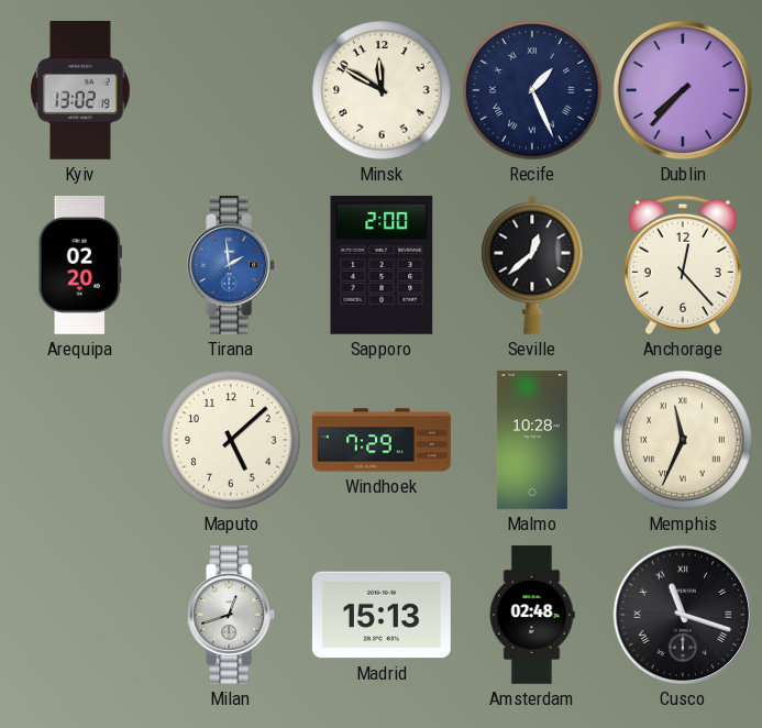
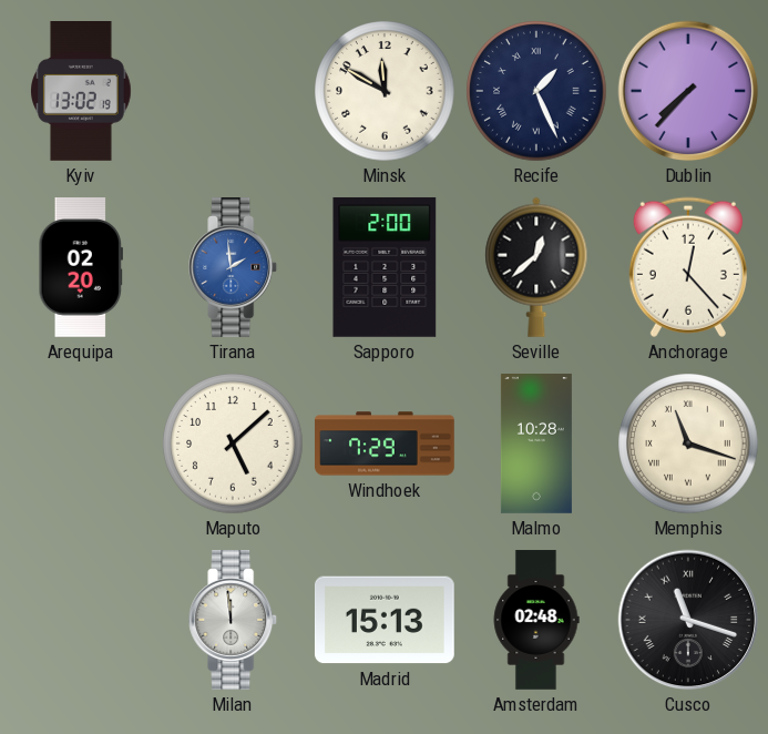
Memphis: 11:34 -> 11:18
Milan: 12:42 -> 11:59
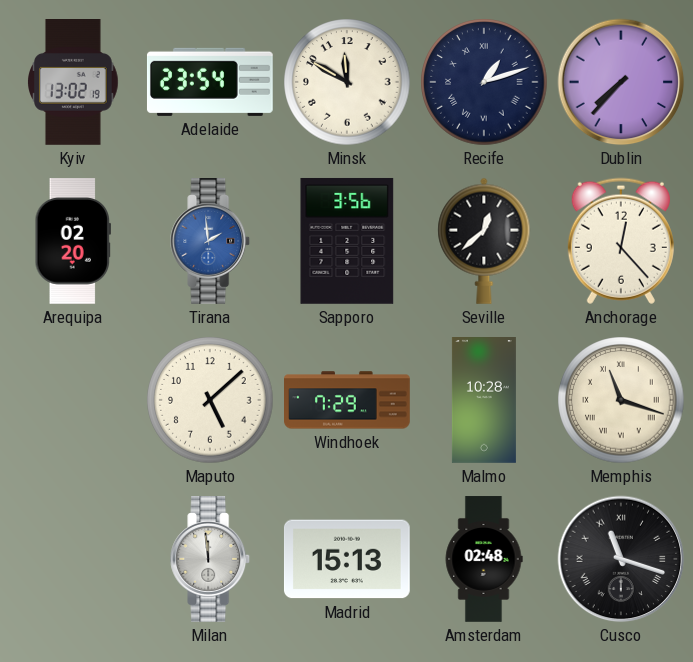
Adelaide: none -> 23:54
Recife: 1:26 -> 1:12
Sapporo: 2:00 -> 3:56
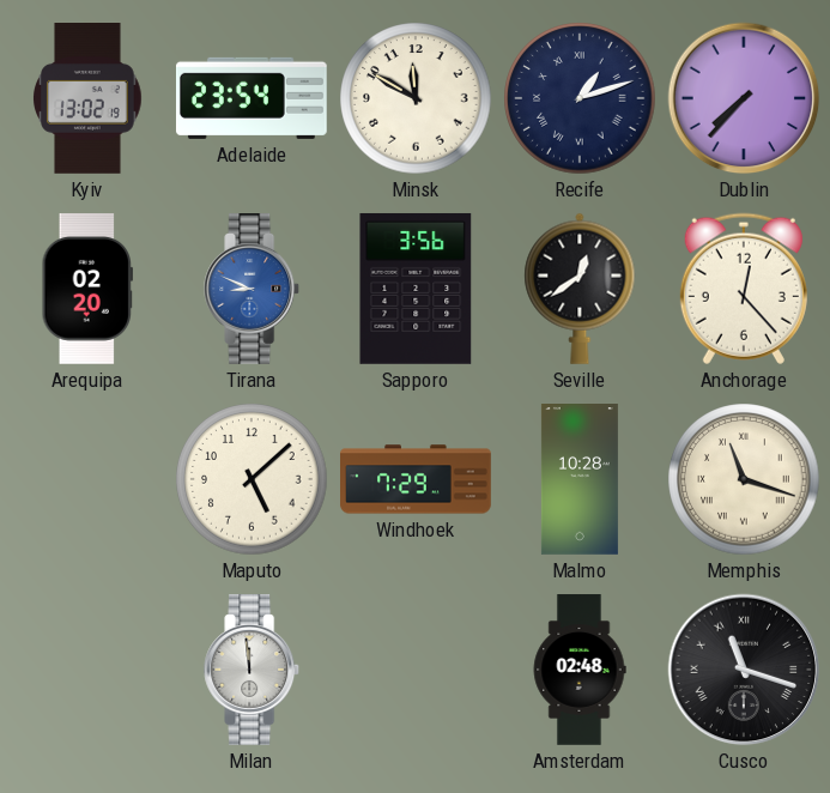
Tirana: 1:59 -> 8:49
Seville: 12:38 -> 12:39
Madrid: 15:13 -> none
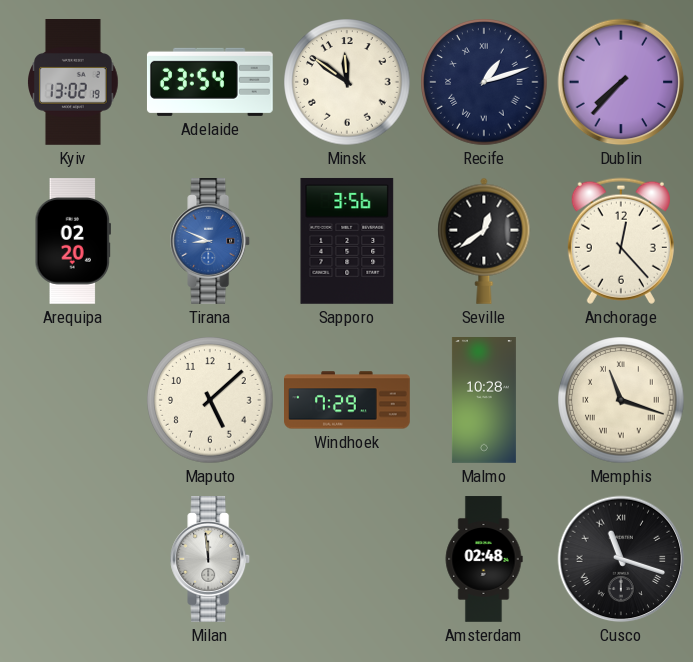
Minsk: 11:50 -> 11:51
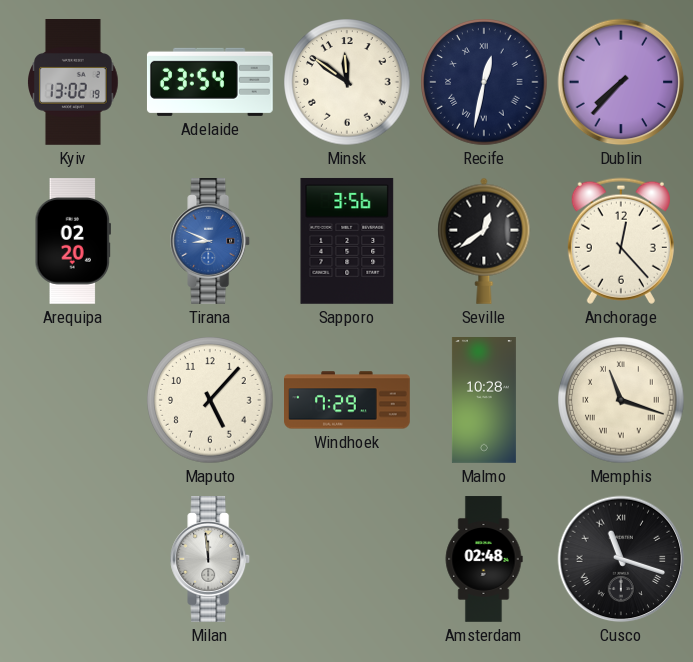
Recife: 1:12 -> 12:32
Maputo: 5:08 -> 5:07
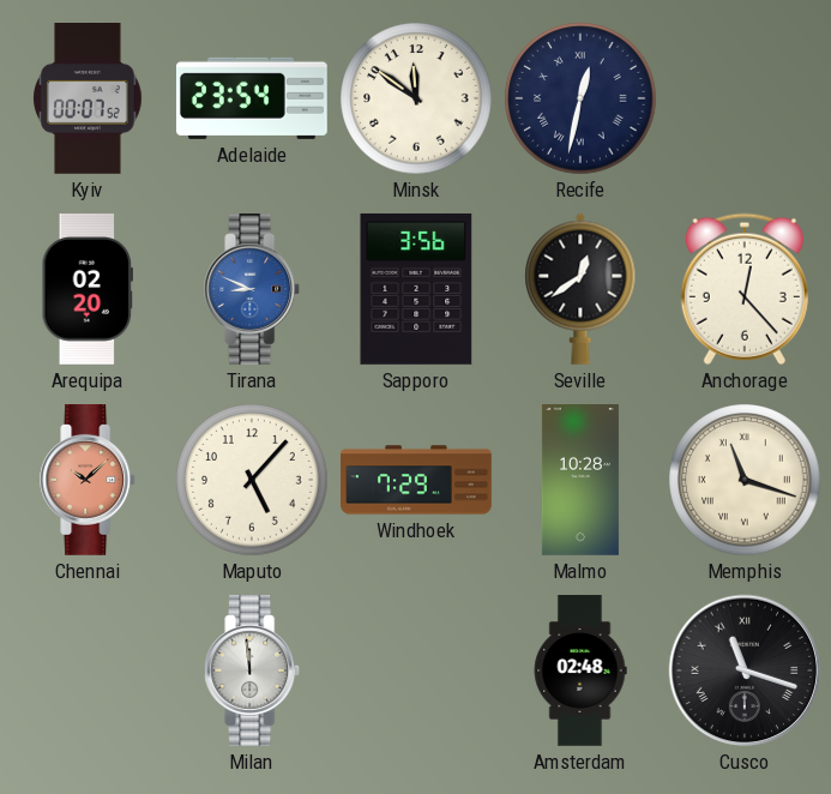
Kyiv: 13:02 -> 00:07
Dublin: 7:37 -> none
Chennai: none -> 10:08
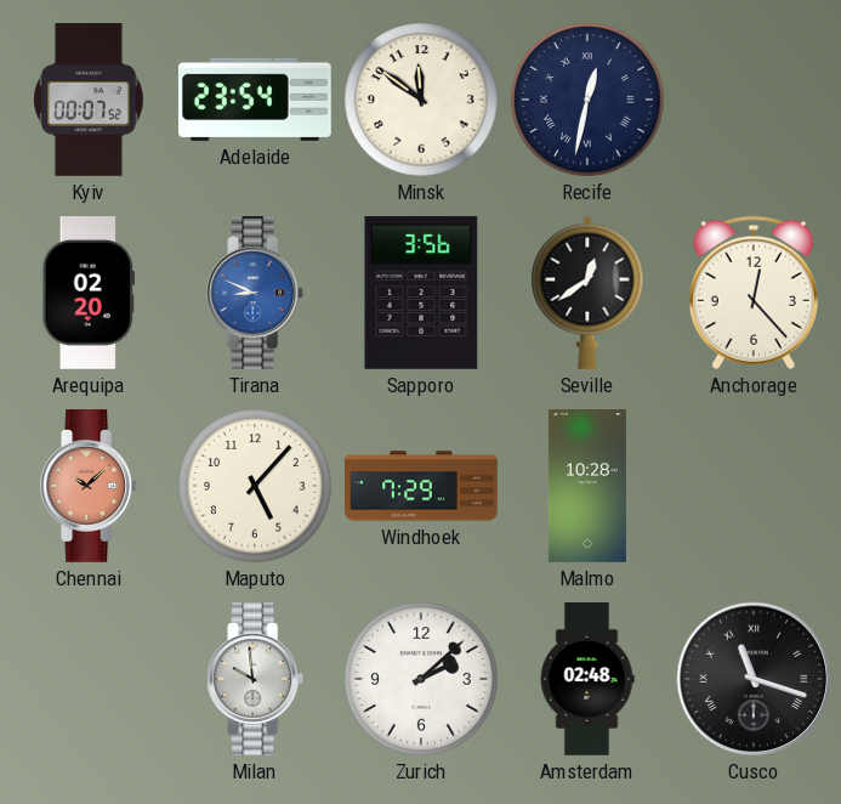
Memphis: 11:18 -> none
Milan: 11:59 -> 9:59
Zurich: none -> 2:08
